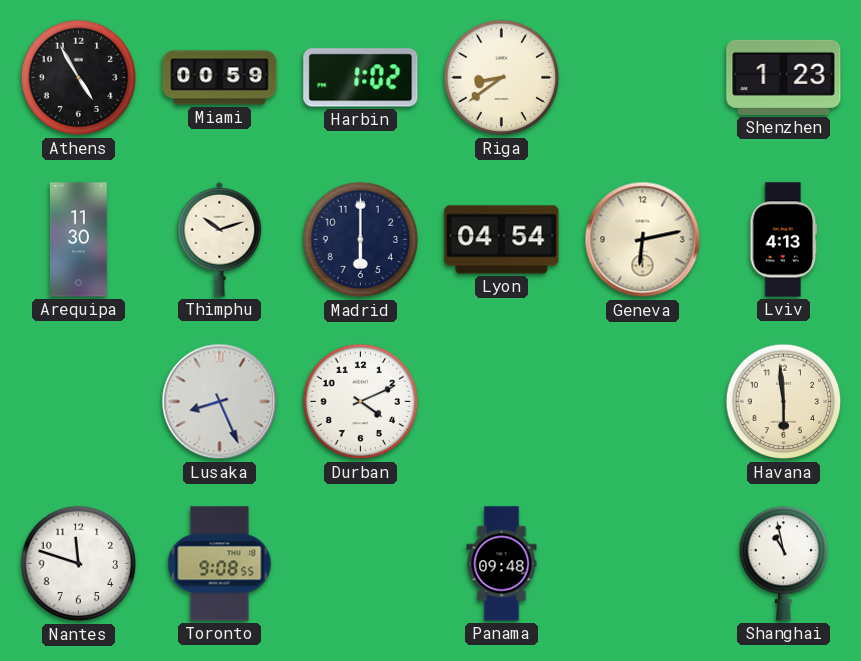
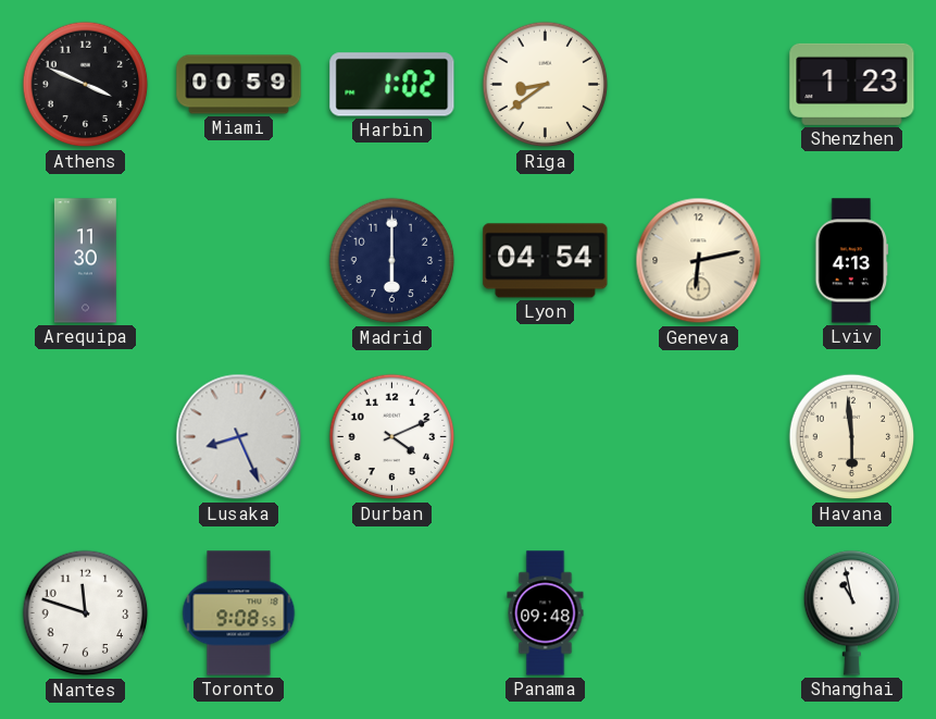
Athens: 4:55 -> 3:49
Thimphu: 10:12 -> none
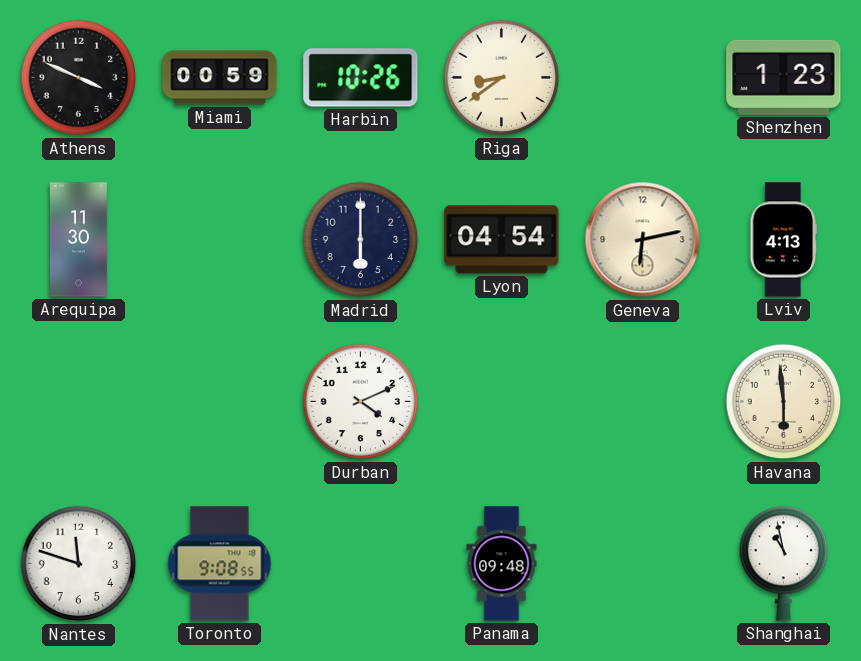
Harbin: 1:02 -> 10:26
Lusaka: 8:26 -> none
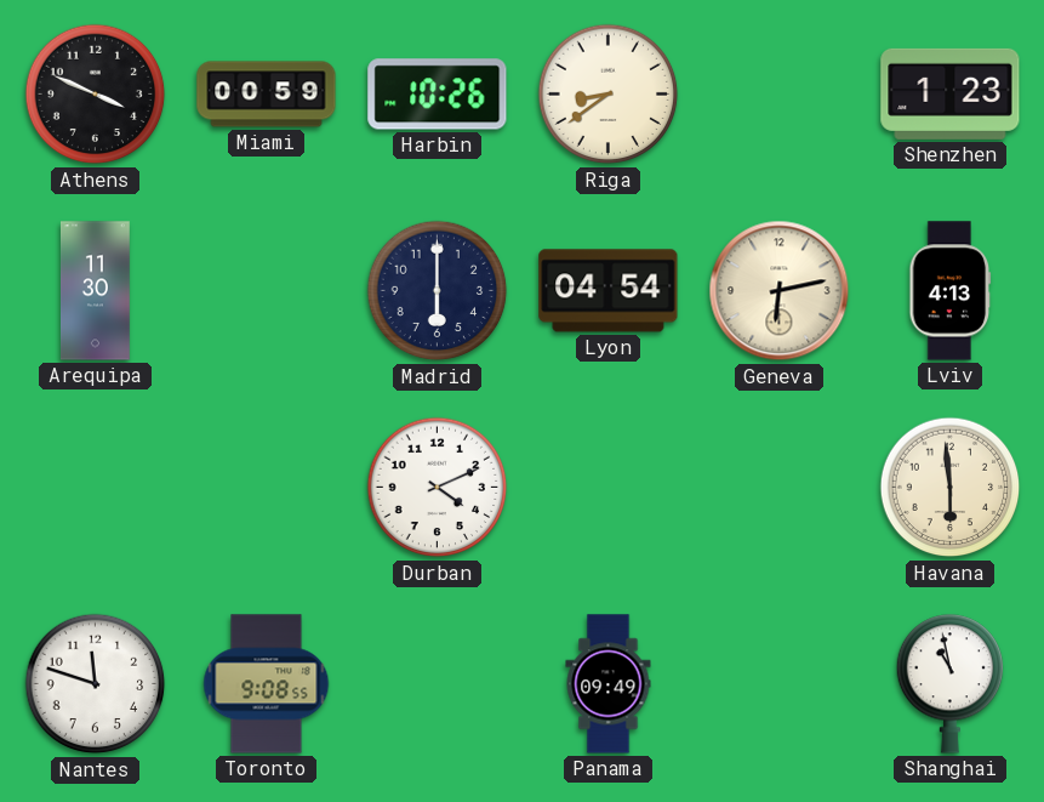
Panama: 09:48 -> 09:49
